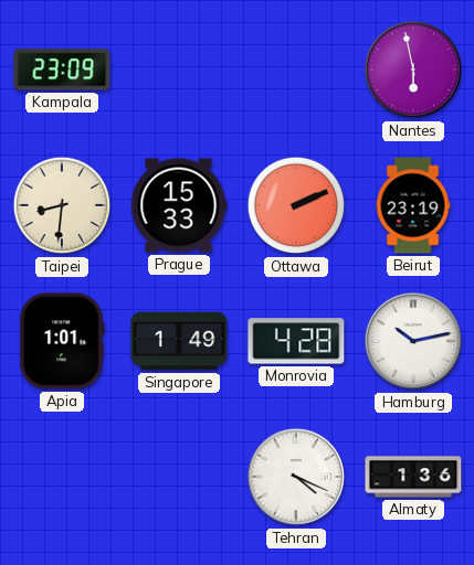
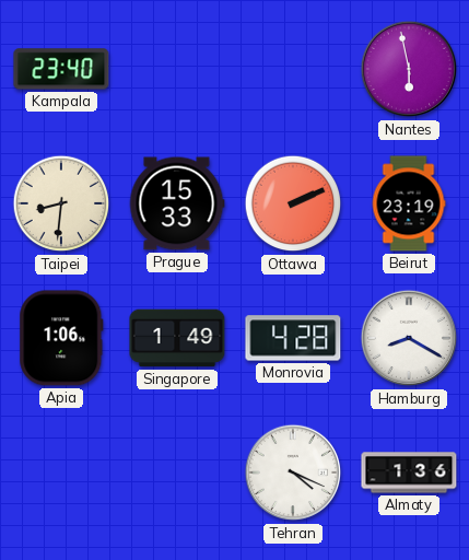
Kampala: 23:09 -> 23:40
Apia: 1:01 -> 1:06
Hamburg: 10:13 -> 8:20
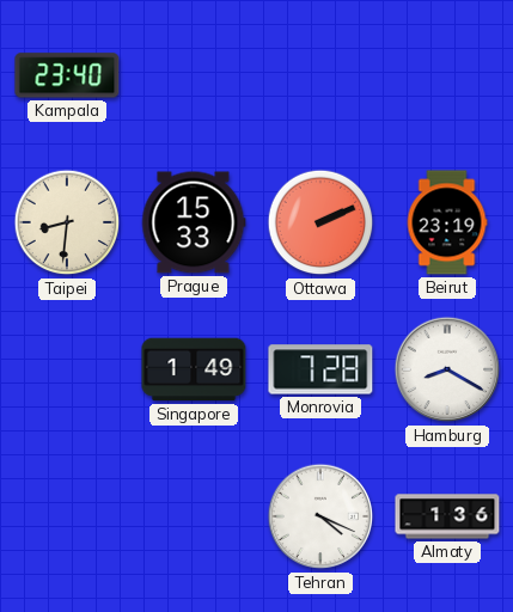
Nantes: 5:58 -> none
Apia: 1:06 -> none
Monrovia: 4:28 -> 7:28
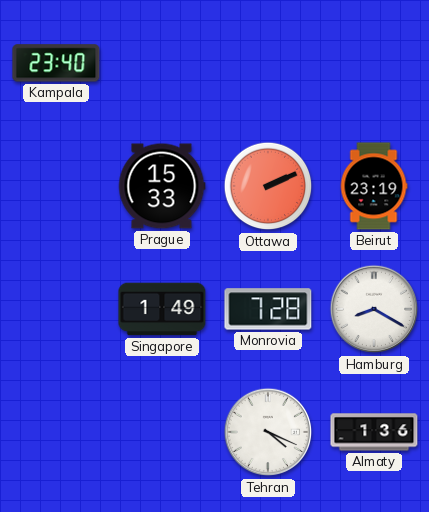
Taipei: 8:31 -> none
